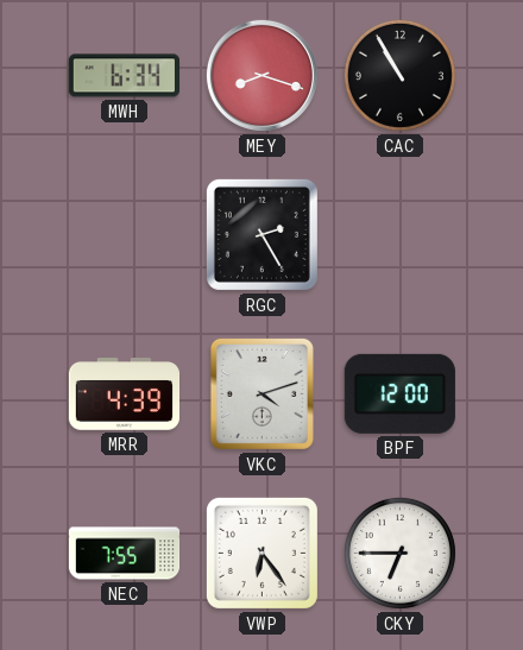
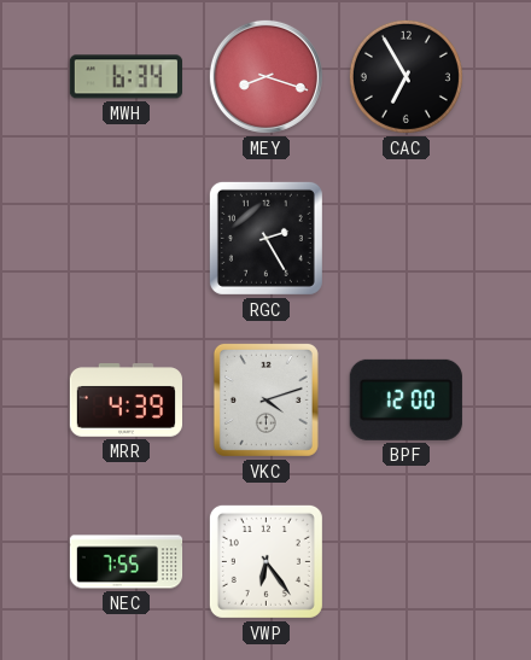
CAC: 10:55 -> 6:55
CKY: 6:45 -> none
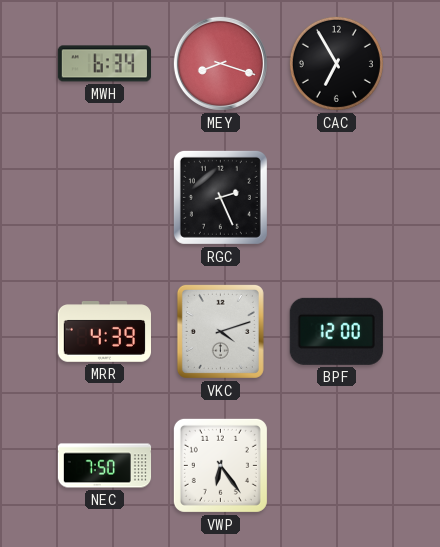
RGC: 2:25 -> 2:26
NEC: 7:55 -> 7:50
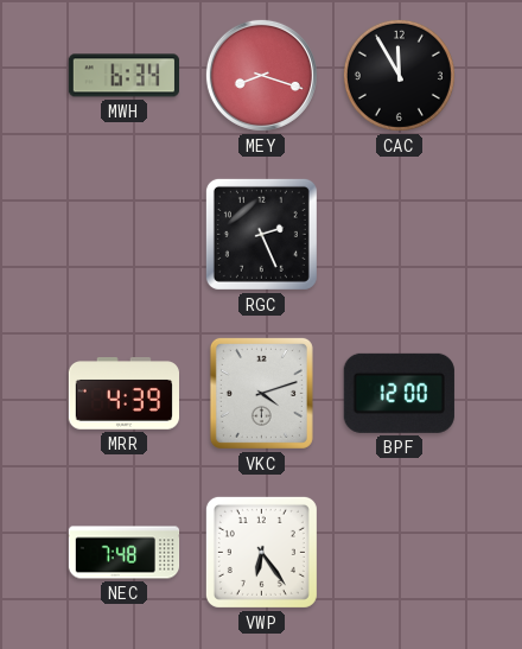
CAC: 6:55 -> 11:55
NEC: 7:50 -> 7:48
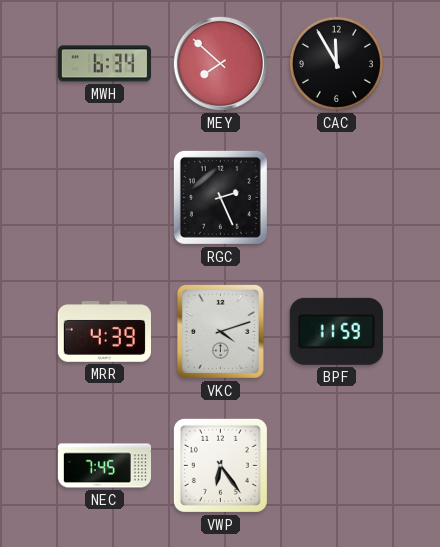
MEY: 8:18 -> 7:52
BPF: 12:00 -> 11:59
NEC: 7:48 -> 7:45
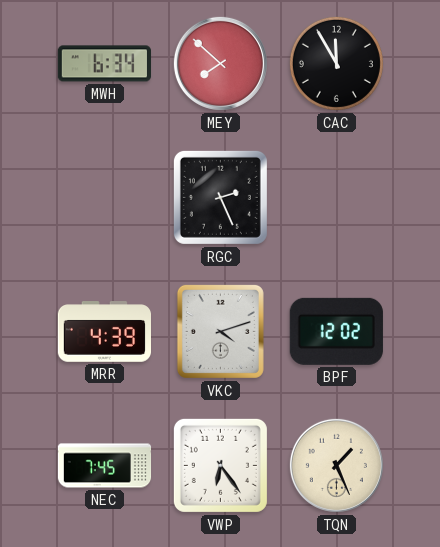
BPF: 11:59 -> 12:02
TQN: none -> 1:26
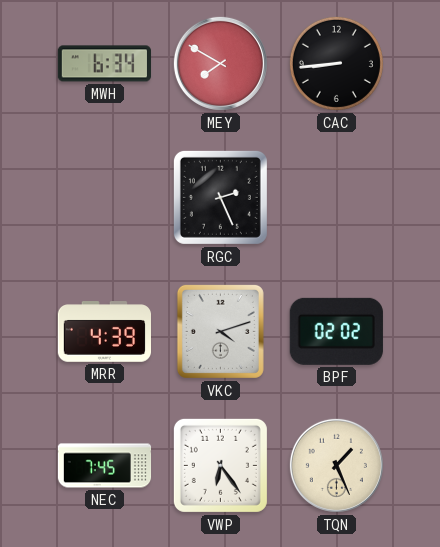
MEY: 7:52 -> 7:50
CAC: 11:55 -> 8:44
BPF: 12:02 -> 02:02
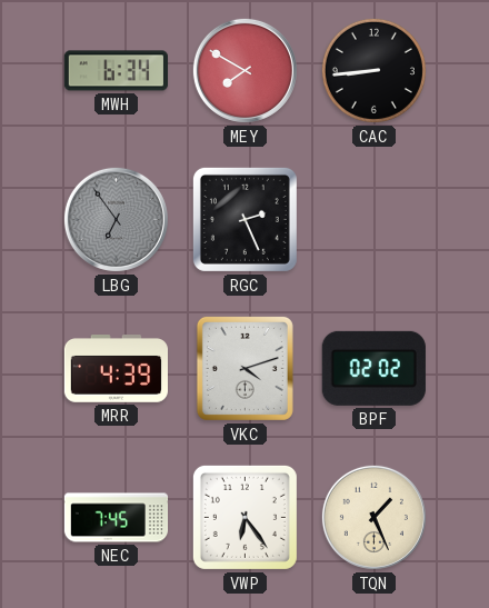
LBG: none -> 6:54
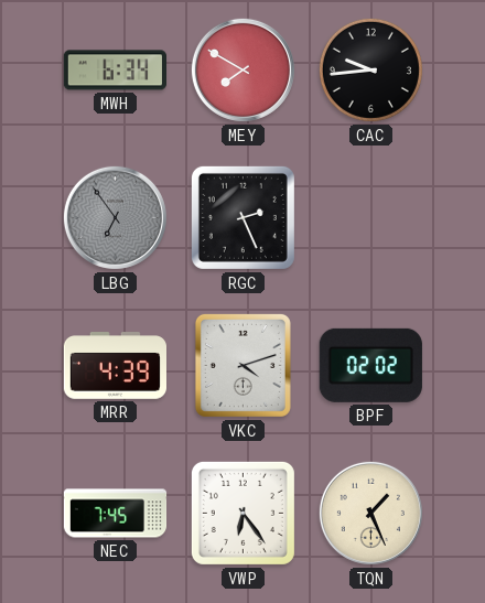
CAC: 8:44 -> 9:44
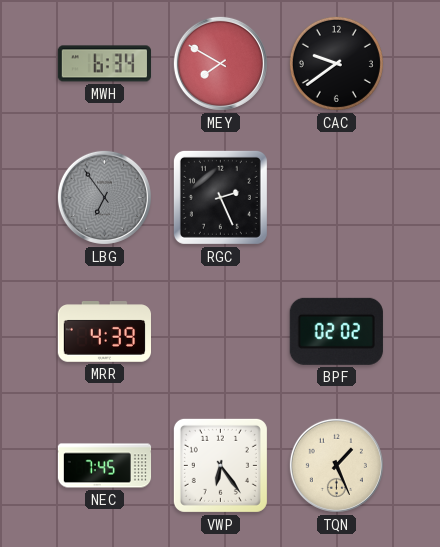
CAC: 9:44 -> 9:39
VKC: 4:12 -> none
